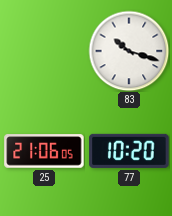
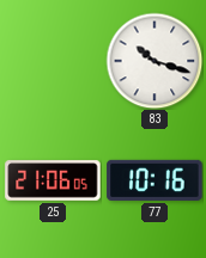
77: 10:20 -> 10:16
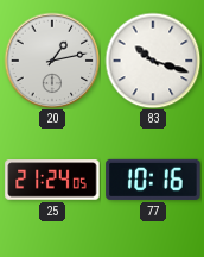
20: none -> 1:13
25: 21:06 -> 21:24
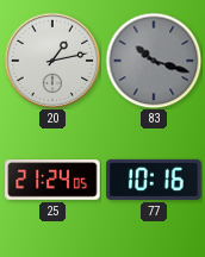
83 dial: white -> grey
